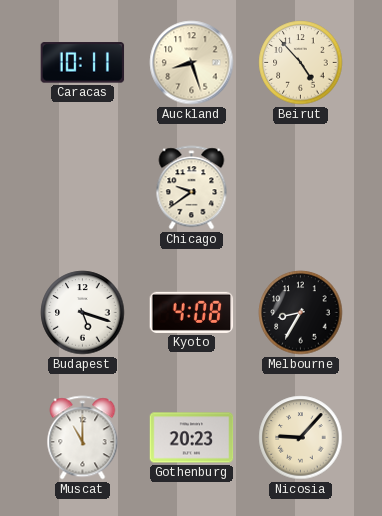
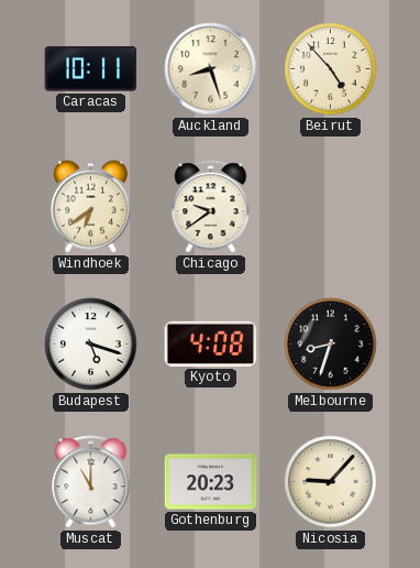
Windhoek: none -> 6:39
Melbourne: 8:35 -> 8:33
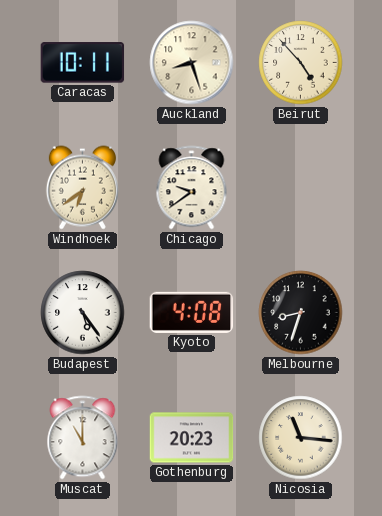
Budapest: 5:18 -> 5:24
Nicosia: 9:07 -> 11:16
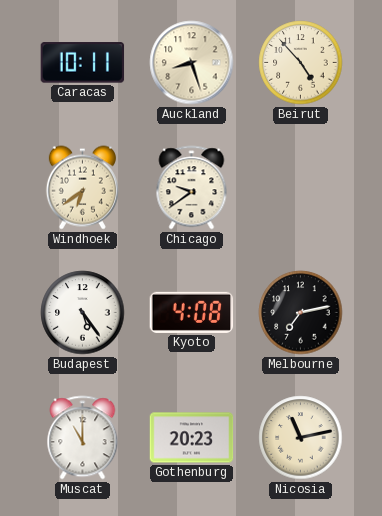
Melbourne: 8:33 -> 7:13
Nicosia: 11:16 -> 11:13
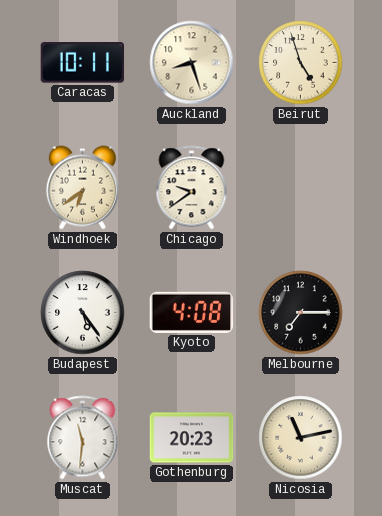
Beirut: 4:53 -> 4:57
Melbourne: 7:13 -> 7:15
Muscat: 11:00 -> 11:31
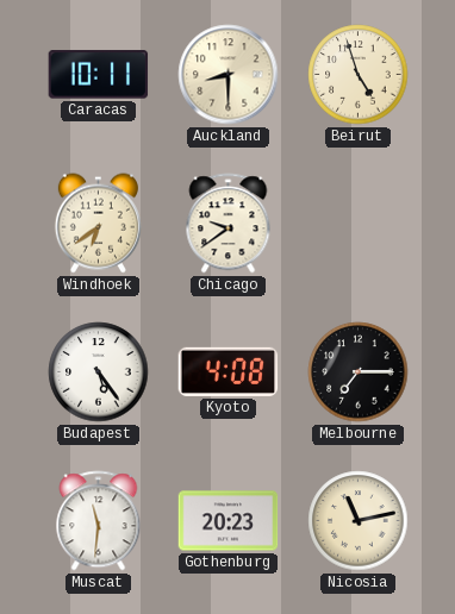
Auckland: 8:27 -> 8:30
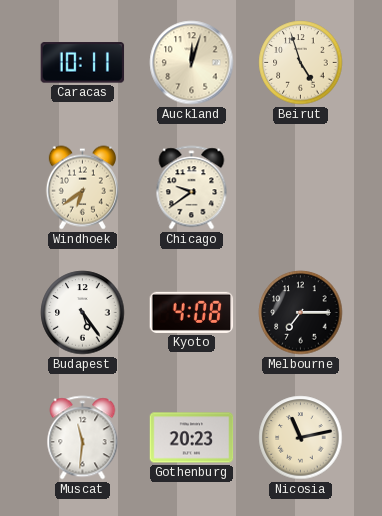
Auckland: 8:30 -> 12:03
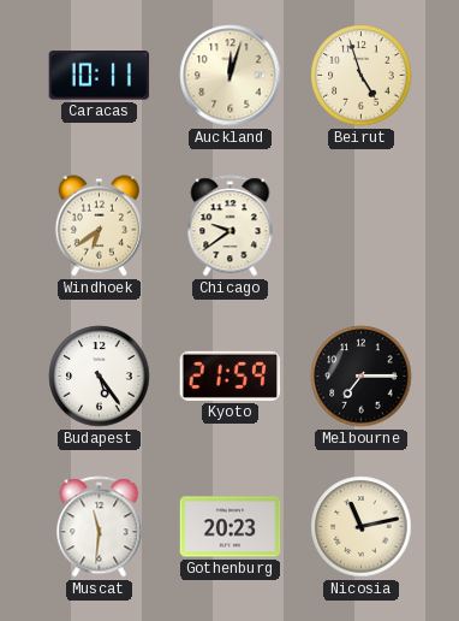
Kyoto: 4:08 -> 21:59
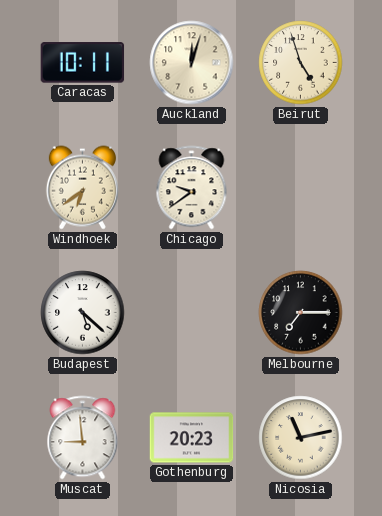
Budapest: 5:24 -> 5:22
Kyoto: 21:59 -> none
Muscat: 11:31 -> 8:59
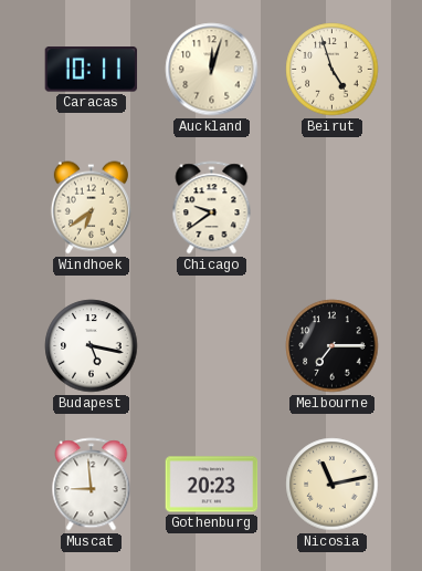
Budapest: 5:22 -> 5:17
